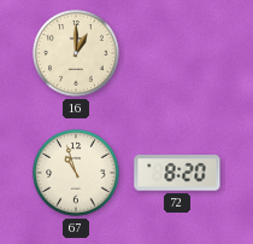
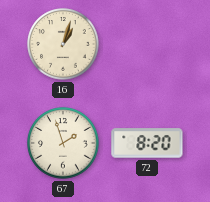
16: 1:00 -> 1:03
67: 10:57 -> 1:57
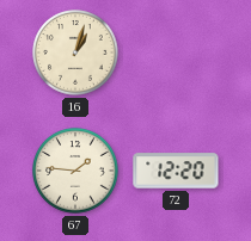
67: 1:57 -> 1:46
72: 8:20 -> 12:20
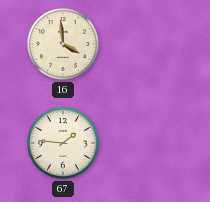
16: 1:03 -> 3:59
72: 12:20 -> none
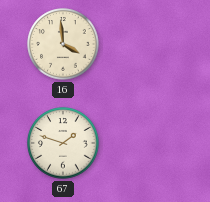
67: 1:46 -> 1:48
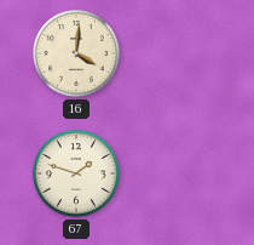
16: 3:59 -> 4:01
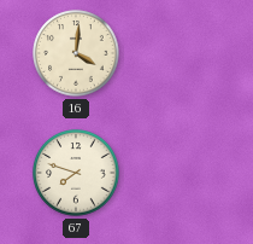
67: 1:48 -> 7:48
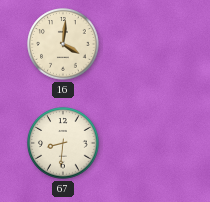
67: 7:48 -> 8:31
